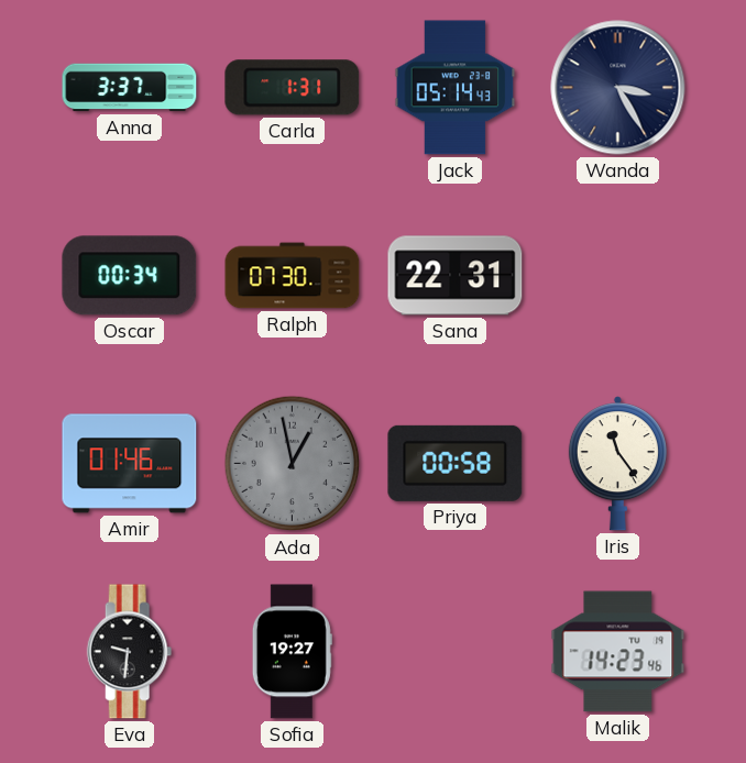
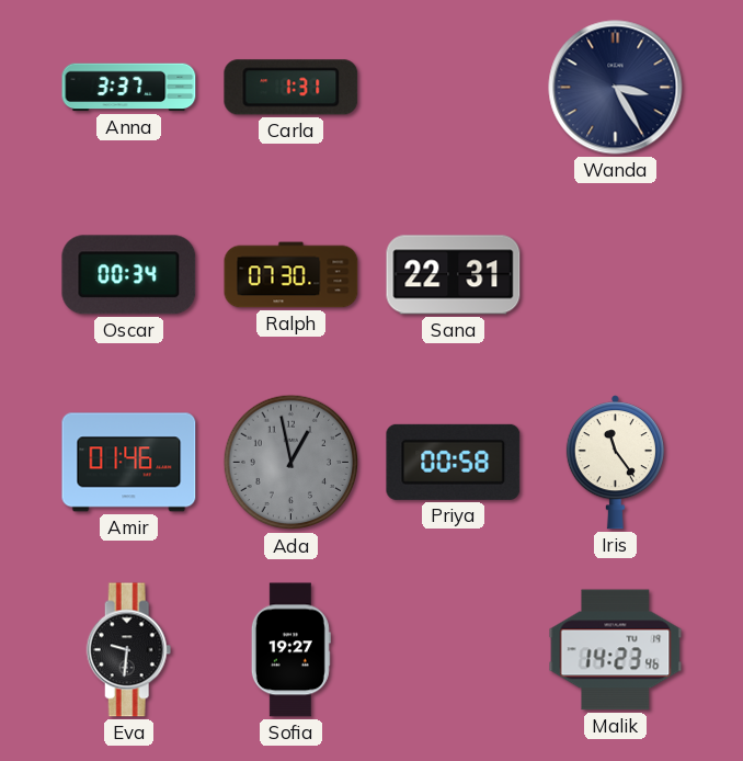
Jack: 05:14 -> none
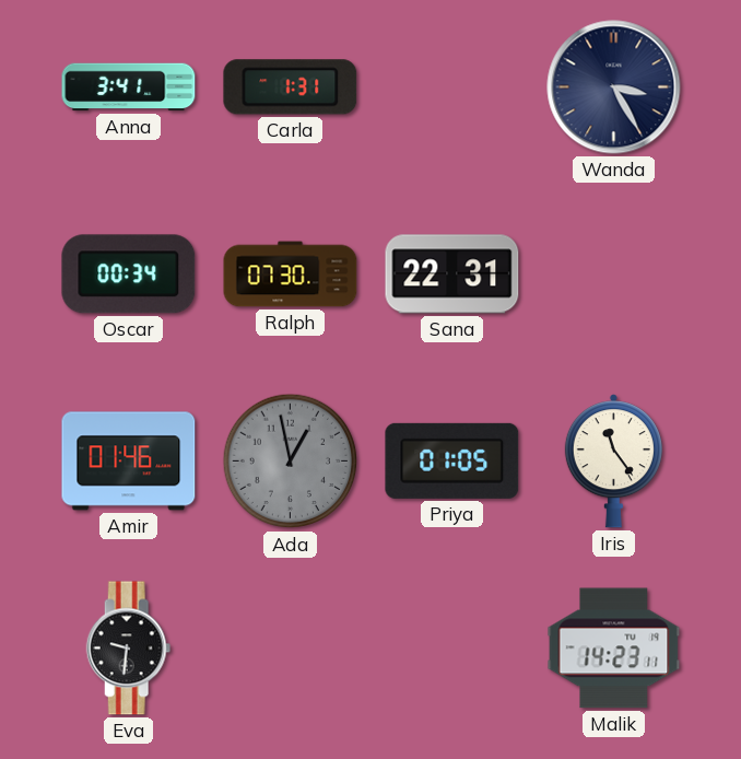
Anna: 3:37 -> 3:41
Priya: 00:58 -> 01:05
Sofia: 19:27 -> none
Malik: 14:23:46 -> 14:23:11
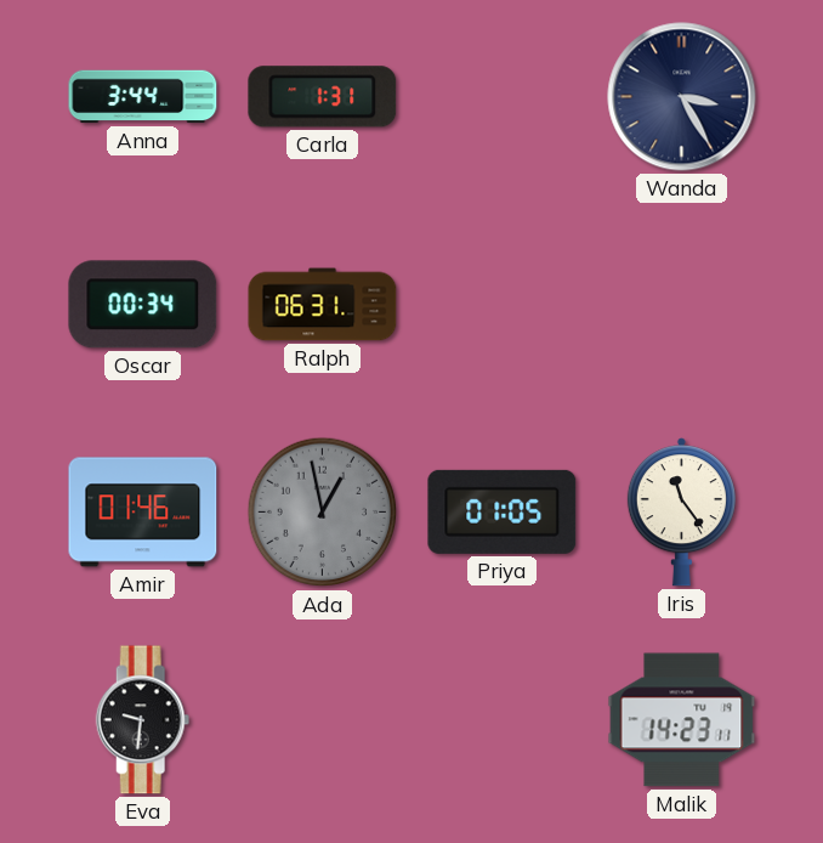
Anna: 3:41 -> 3:44
Ralph: 07:30 -> 06:31
Sana: 22:31 -> none
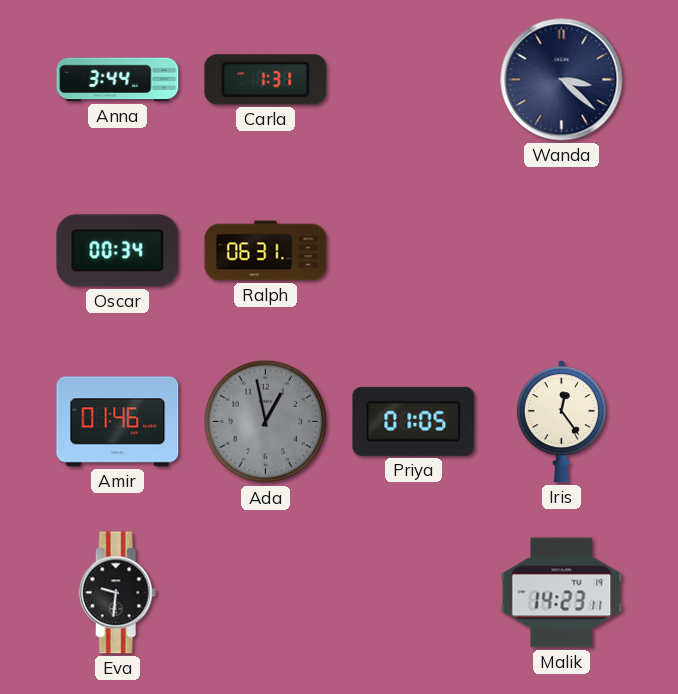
Wanda: 3:25 -> 3:22
Iris: 11:24 -> 12:24
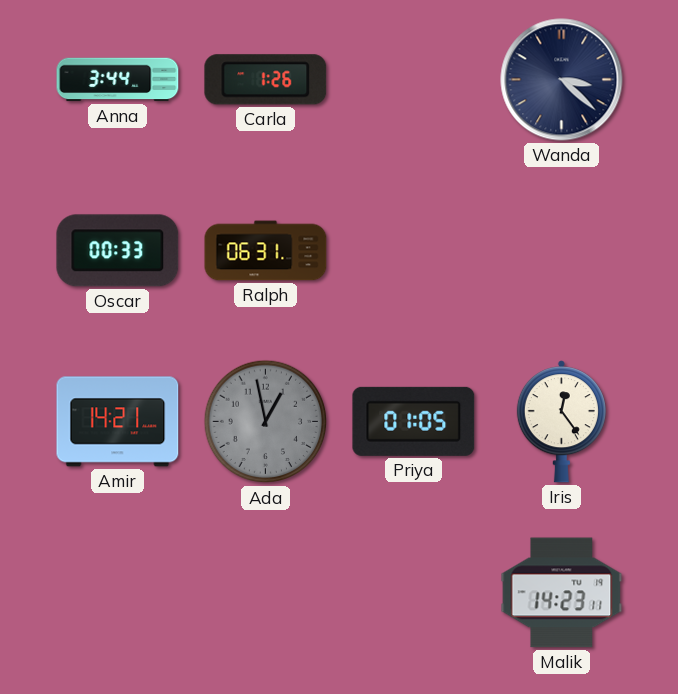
Carla: 1:31 -> 1:26
Oscar: 00:34 -> 00:33
Amir: 01:46 -> 14:21
Eva: 9:31 -> none
